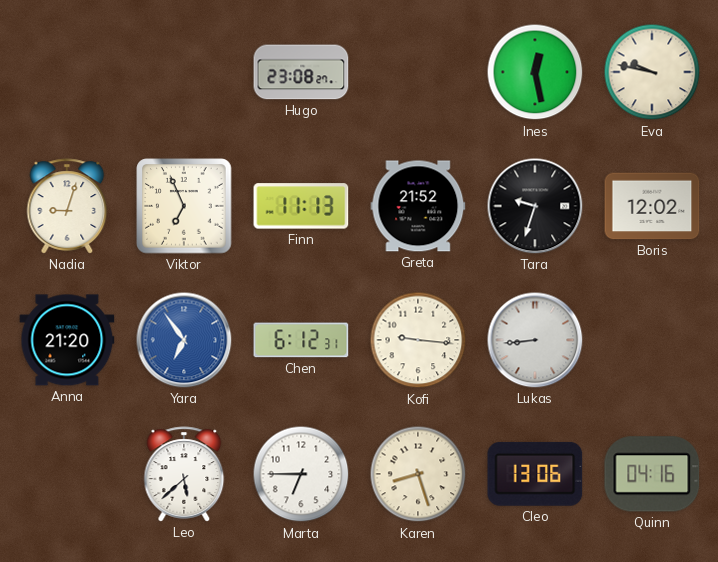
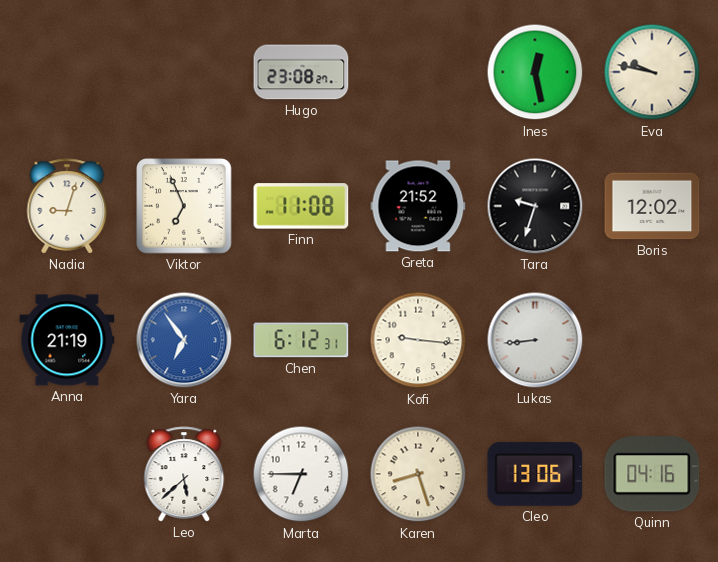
Finn: 11:13 -> 11:08
Anna: 21:20 -> 21:19
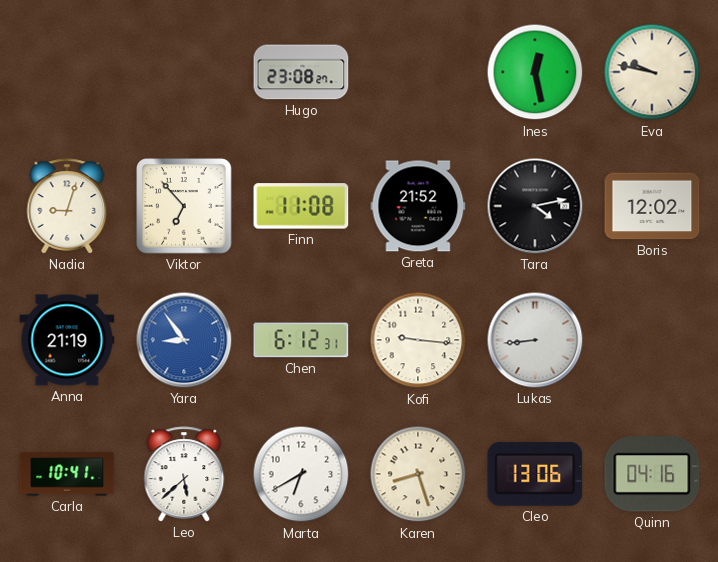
Viktor: 6:56 -> 6:53
Tara: 9:33 -> 4:13
Yara: 6:54 -> 8:54
Carla: none -> 10:41
Marta: 6:45 -> 6:40
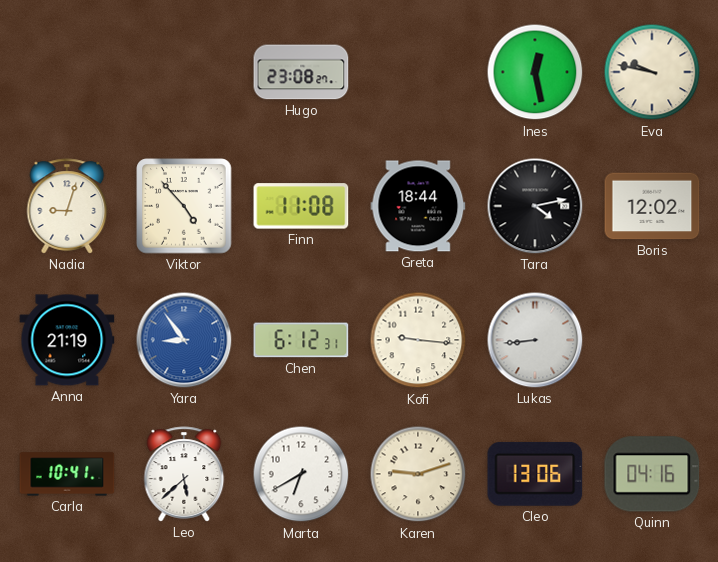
Viktor: 6:53 -> 4:53
Greta: 21:52 -> 18:44
Karen: 8:27 -> 9:12
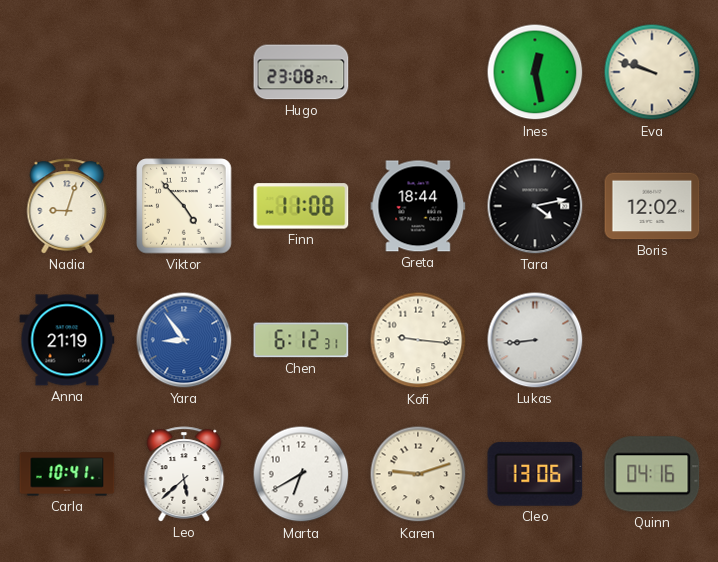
Eva: 9:47 -> 9:48
